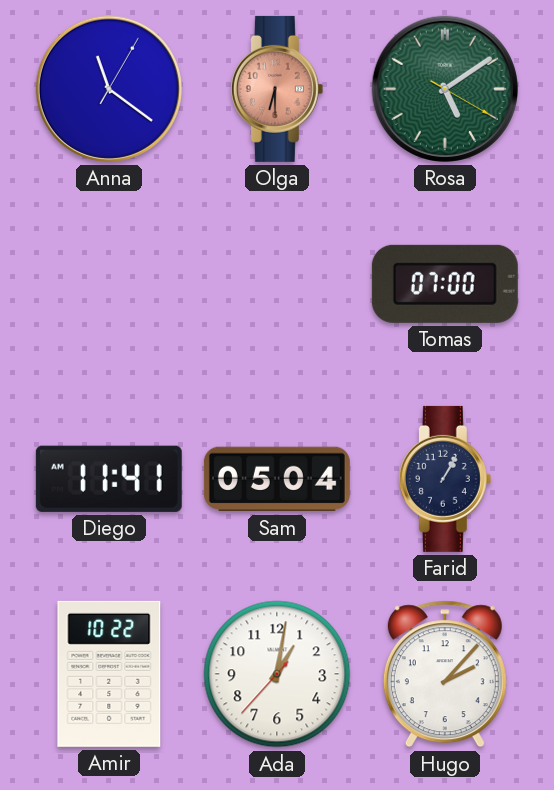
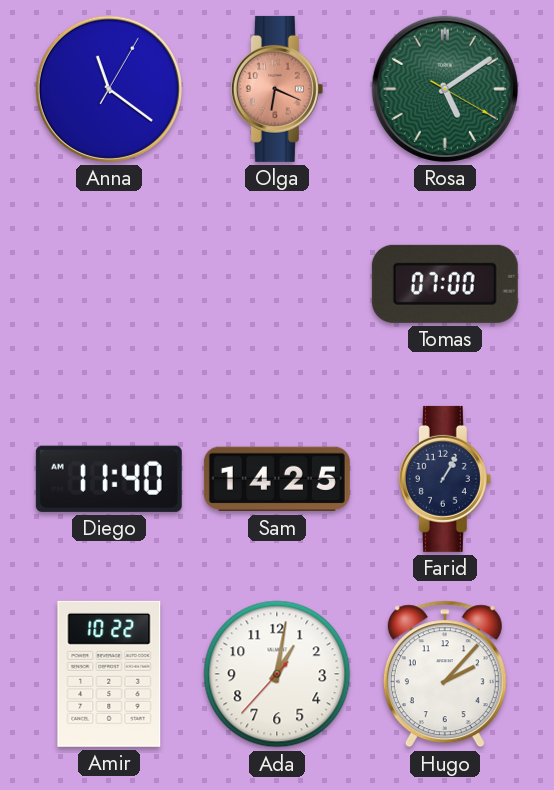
Olga: 6:30 -> 6:19
Diego: 11:41 -> 11:40
Sam: 05:04 -> 14:25
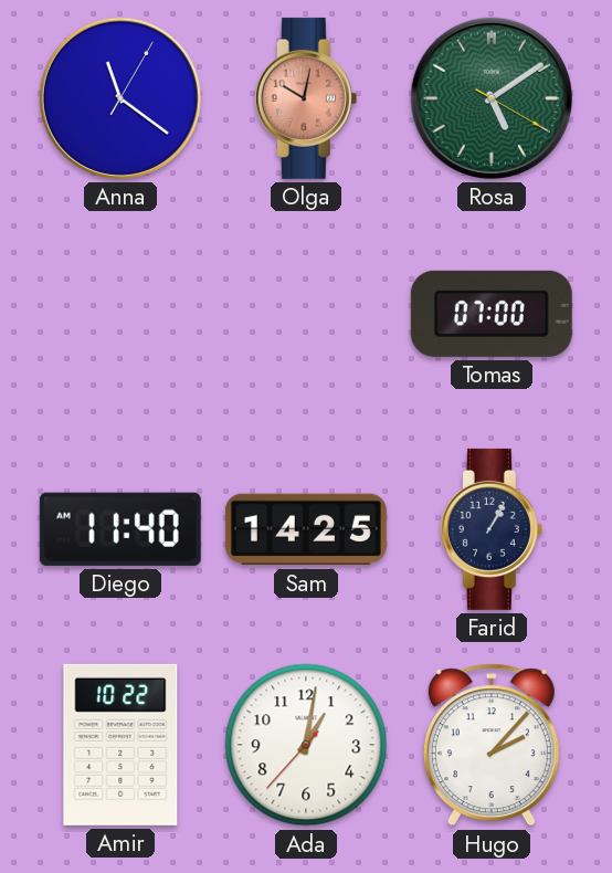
Olga: 6:19 -> 10:02
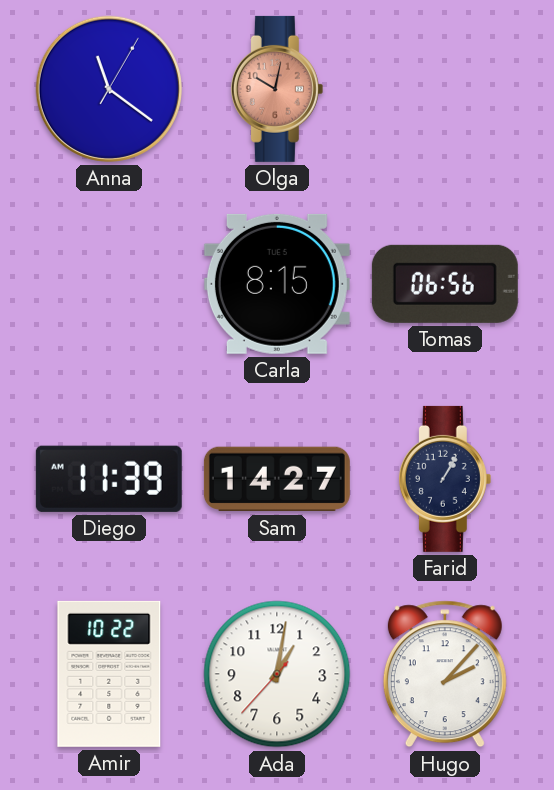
Rosa: 5:09 -> none
Carla: none -> 8:15
Tomas: 07:00 -> 06:56
Diego: 11:40 -> 11:39
Sam: 14:25 -> 14:27
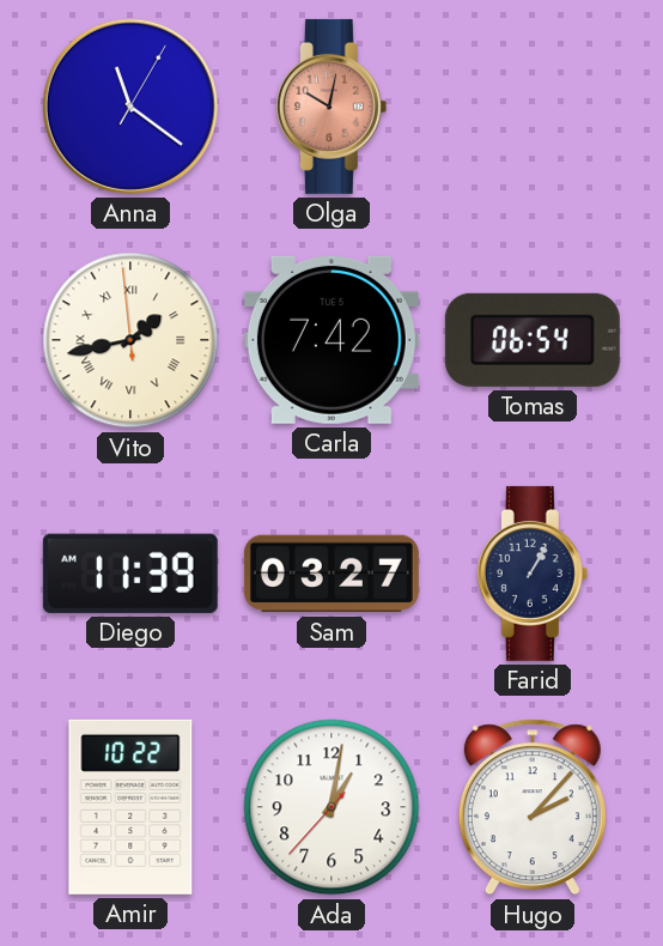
Vito: none -> 1:42
Carla: 8:15 -> 7:42
Tomas: 06:56 -> 06:54
Sam: 14:27 -> 03:27
